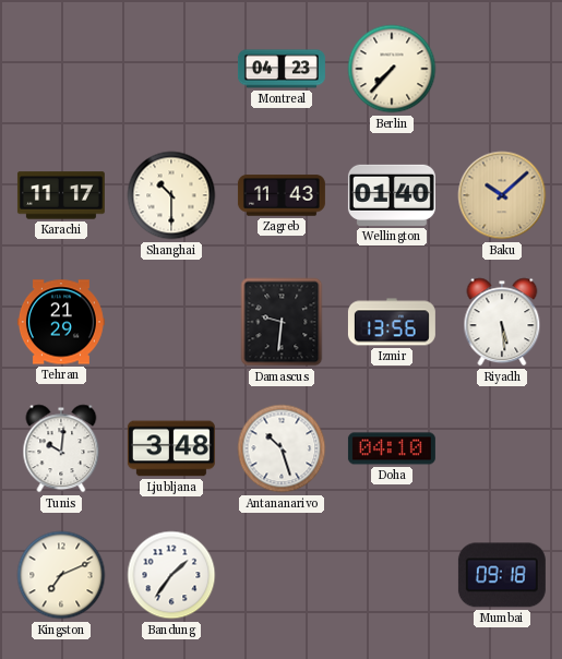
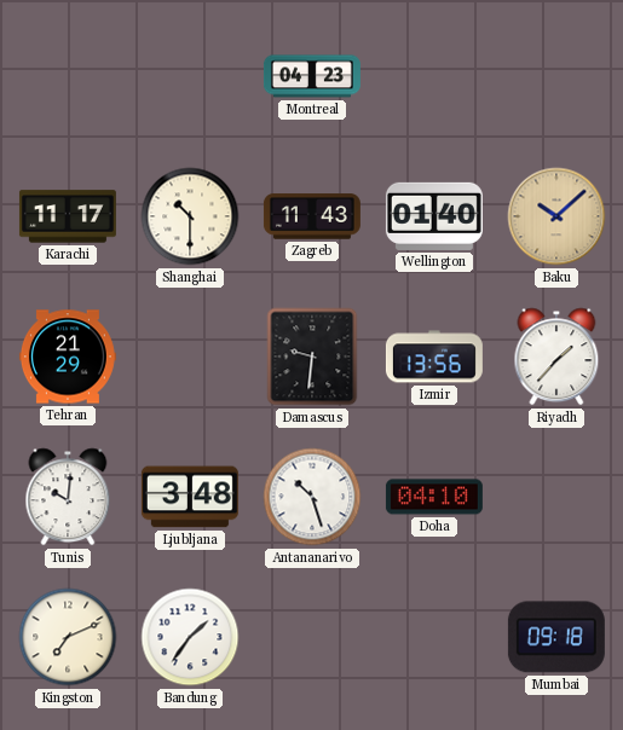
Berlin: 7:37 -> none
Riyadh: 5:29 -> 1:37
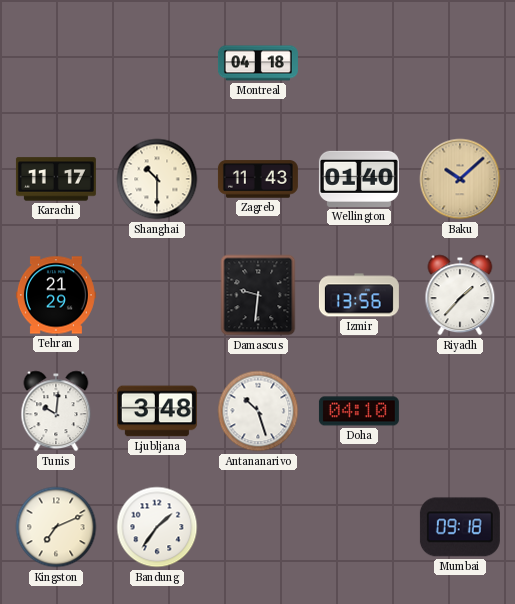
Montreal: 04:23 -> 04:18
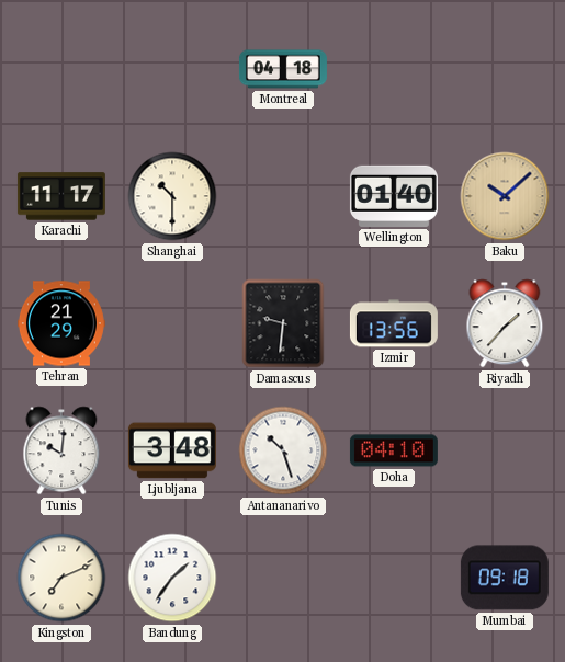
Zagreb: 11:43 -> none
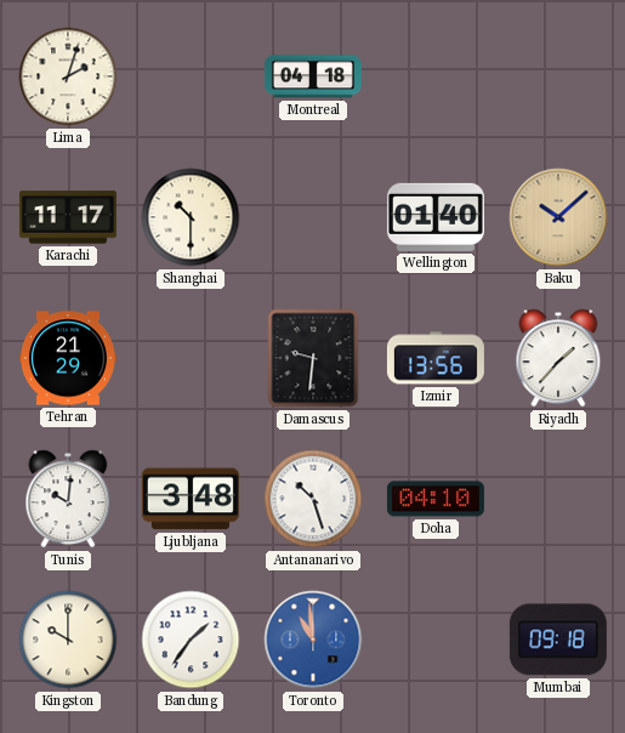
Lima: none -> 2:03
Kingston: 7:11 -> 10:00
Toronto: none -> 10:59
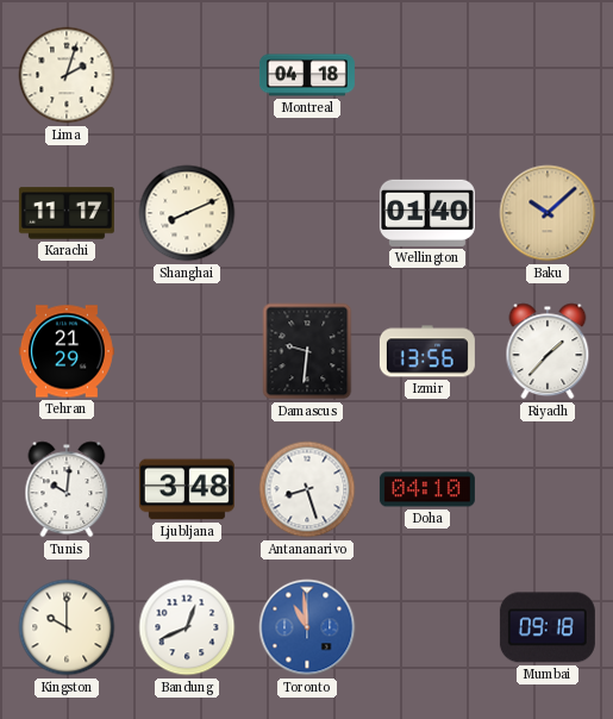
Shanghai: 10:30 -> 8:11
Antananarivo: 10:27 -> 8:27
Bandung: 1:36 -> 12:41
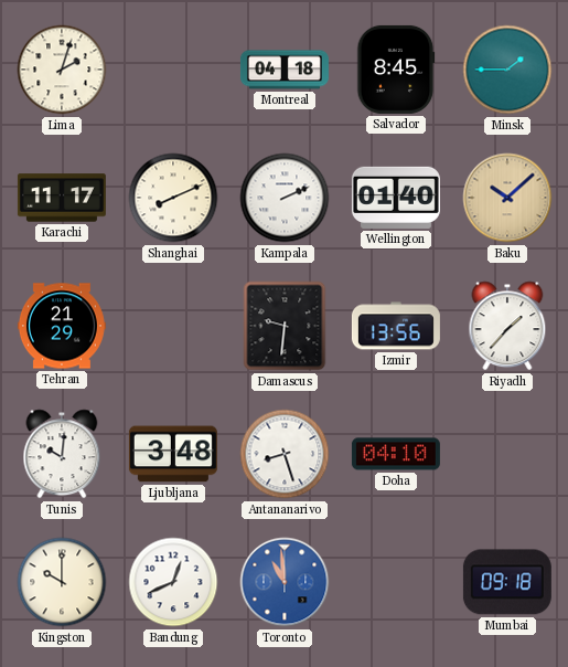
Salvador: none -> 8:45
Minsk: none -> 1:45
Kampala: none -> 2:11
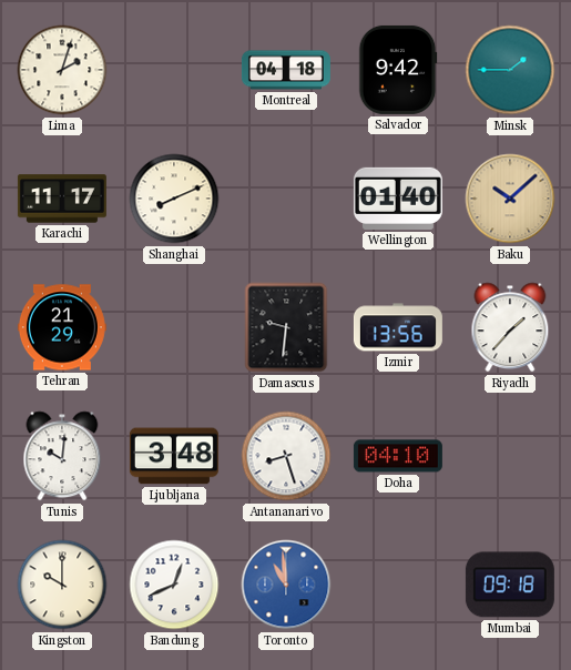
Salvador: 8:45 -> 9:42
Kampala: 2:11 -> none
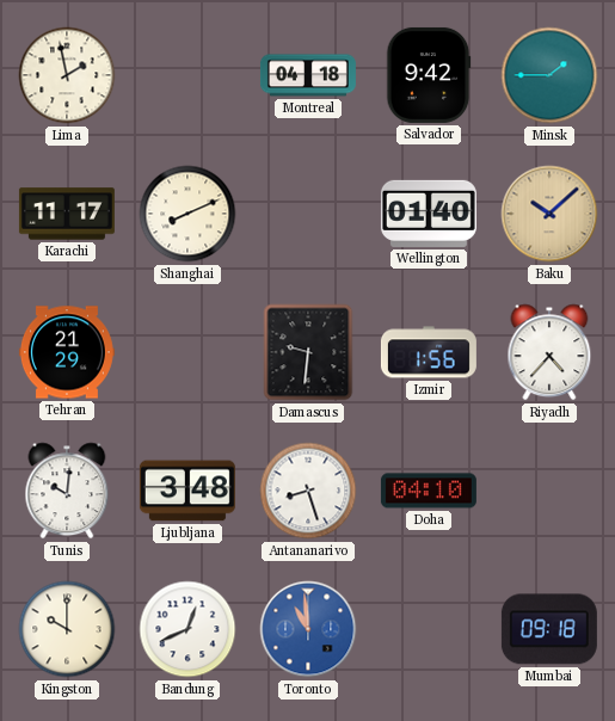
Lima: 2:03 -> 1:58
Izmir: 13:56 -> 1:56
Riyadh: 1:37 -> 4:37
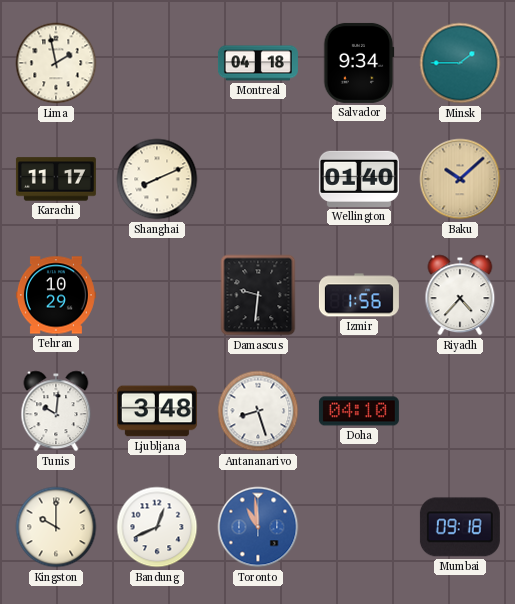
Salvador: 9:42 -> 9:34
Tehran: 21:29 -> 10:29
